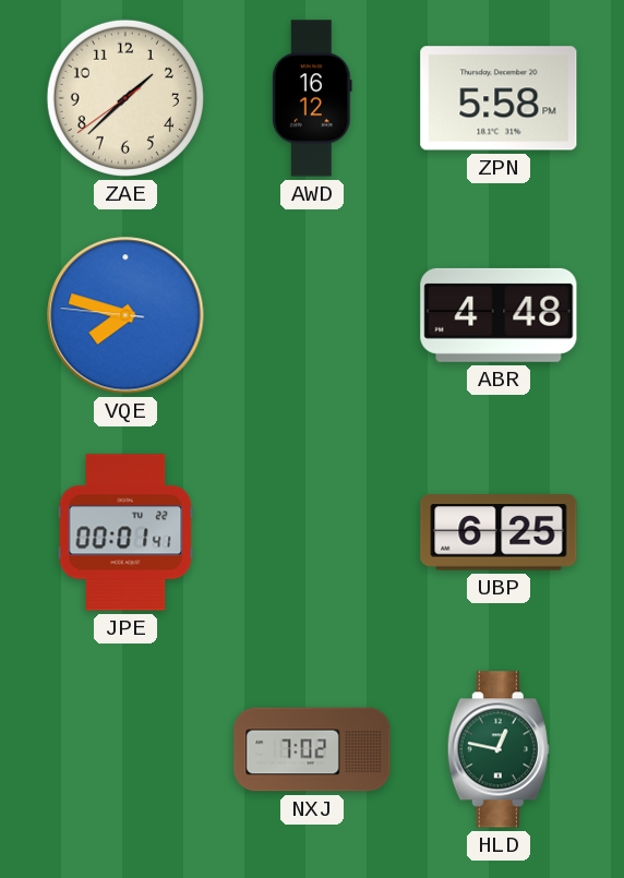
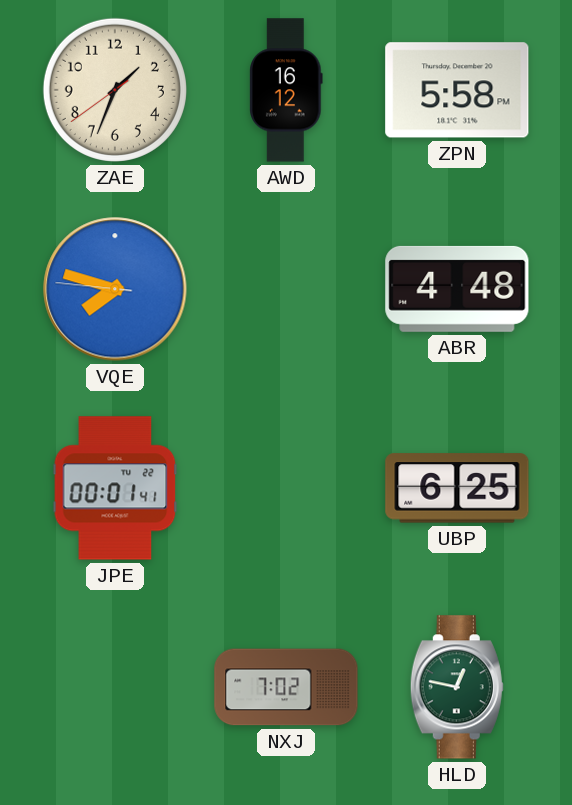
ZAE: 1:37 -> 1:33
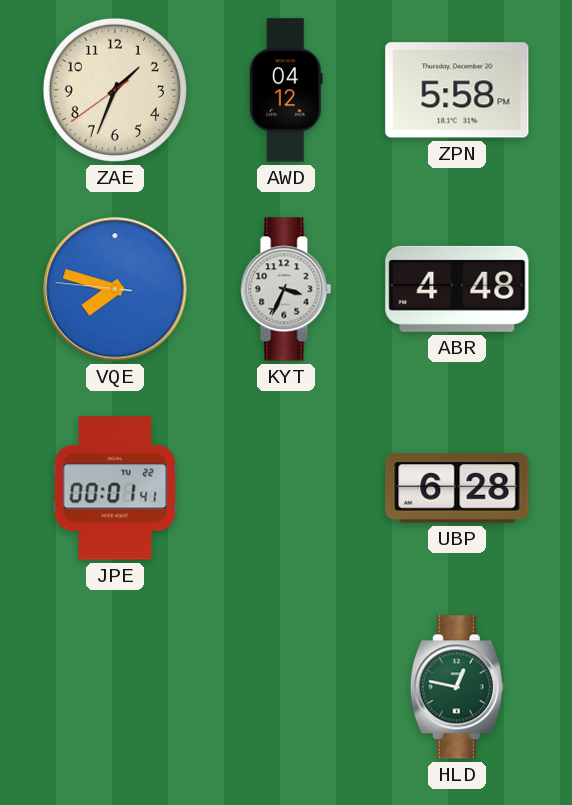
AWD: 16:12 -> 04:12
KYT: none -> 3:34
UBP: 6:25 -> 6:28
NXJ: 7:02 -> none
